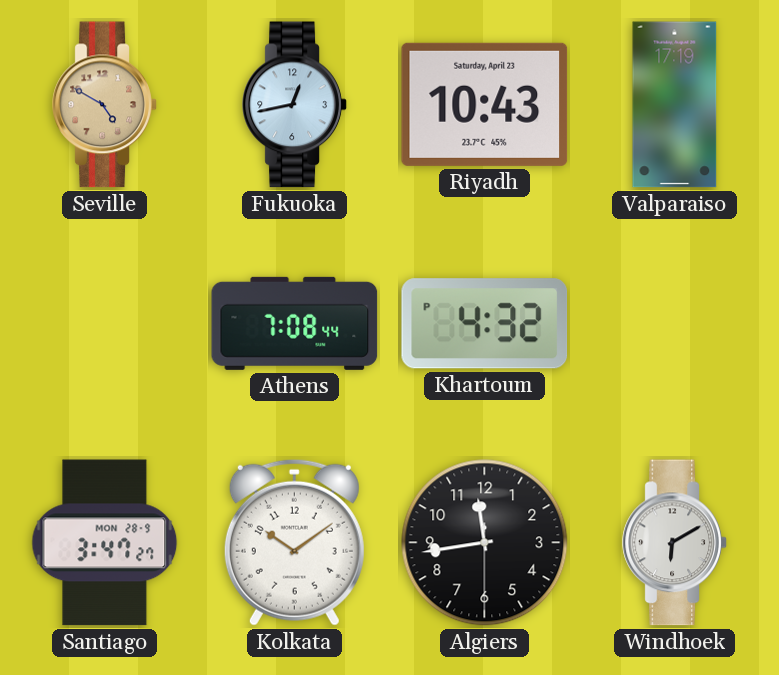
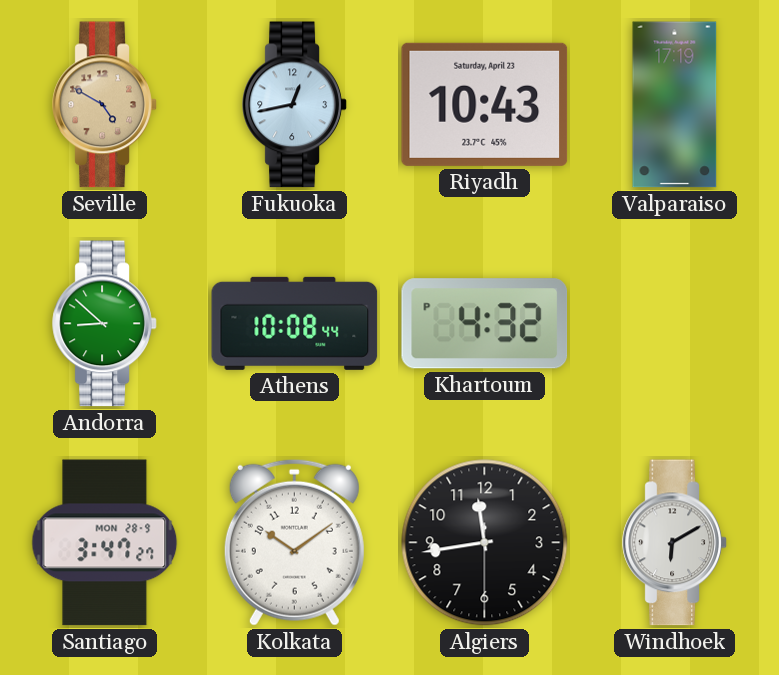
Andorra: none -> 8:52
Athens: 7:08 -> 10:08
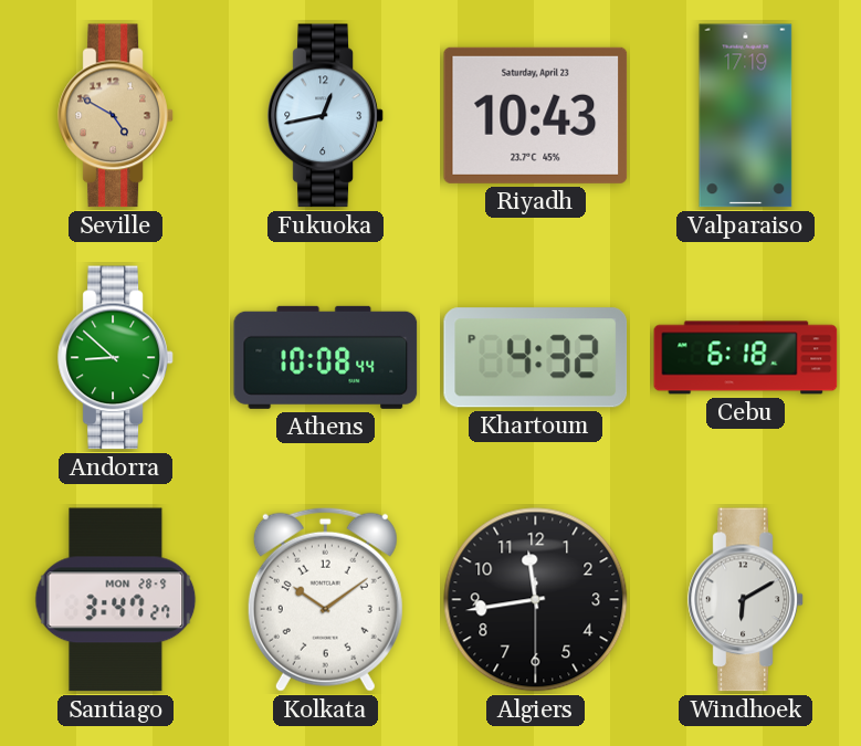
Cebu: none -> 6:18
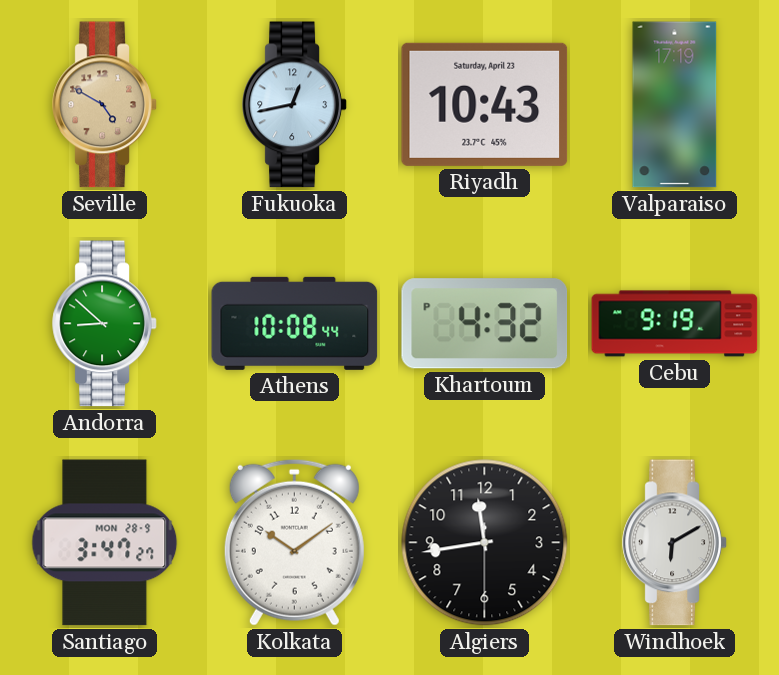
Cebu: 6:18 -> 9:19
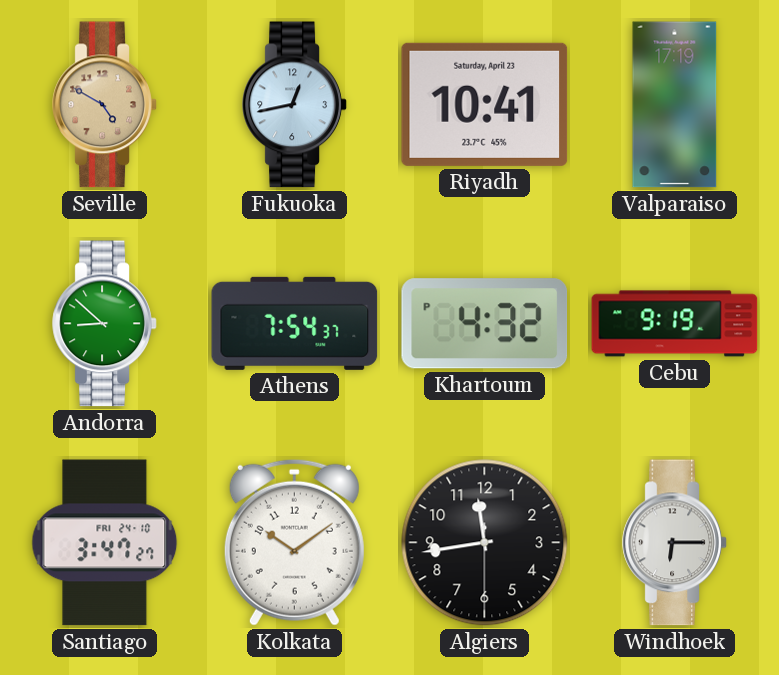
Riyadh: 10:43 -> 10:41
Athens: 10:08 -> 7:54
Santiago date: MON 28-9 -> FRI 24-10
Windhoek: 6:10 -> 6:15
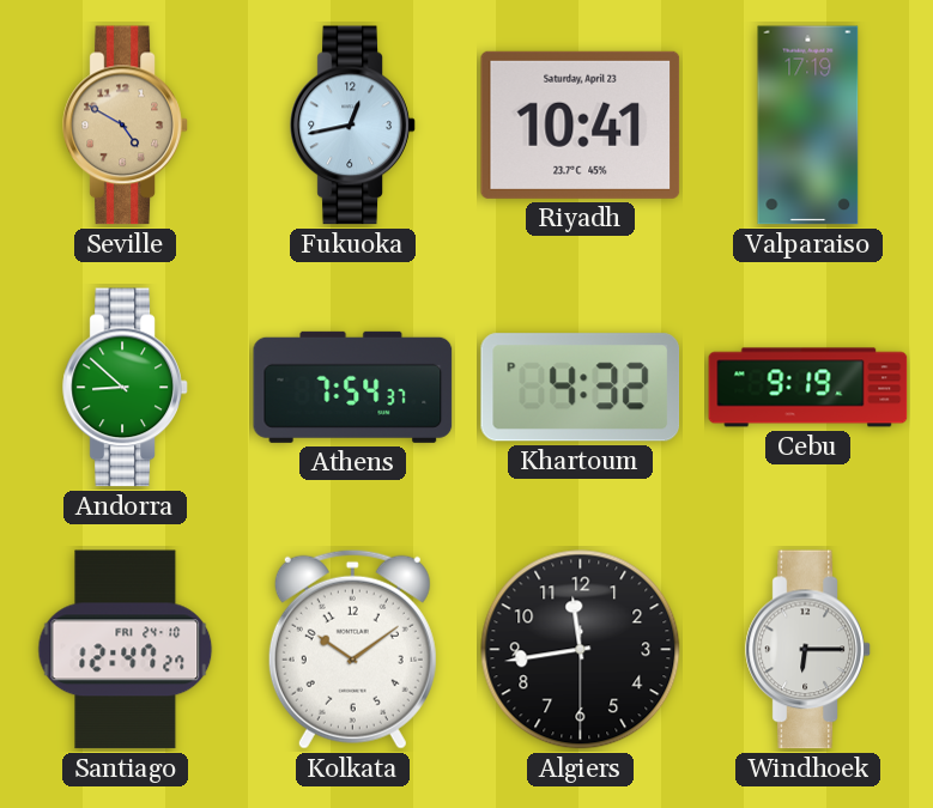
Santiago: 3:47 -> 12:47
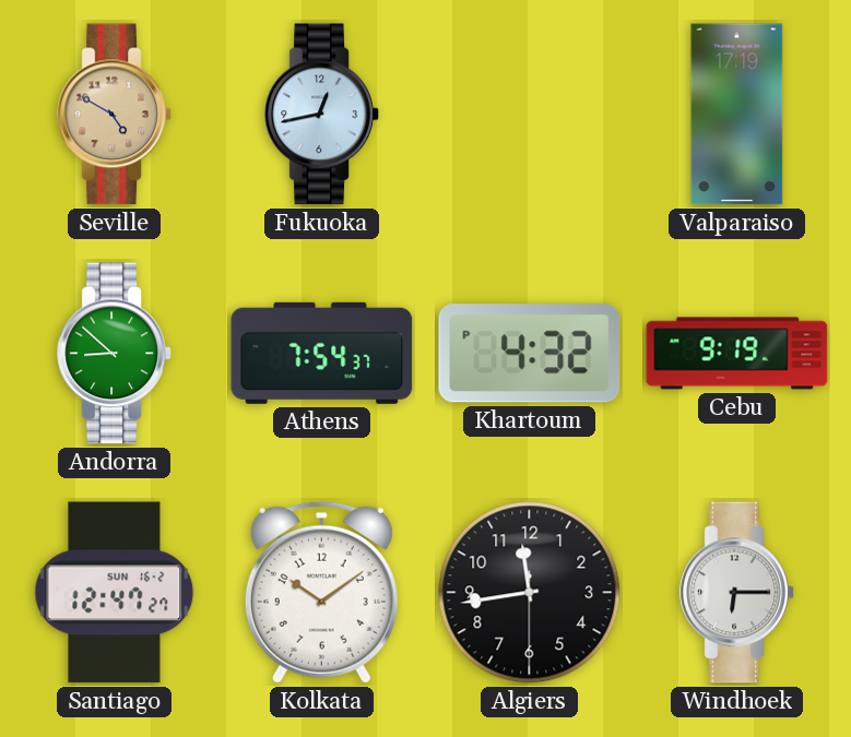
Riyadh: 10:41 -> none
Santiago date: FRI 24-10 -> SUN 16-2
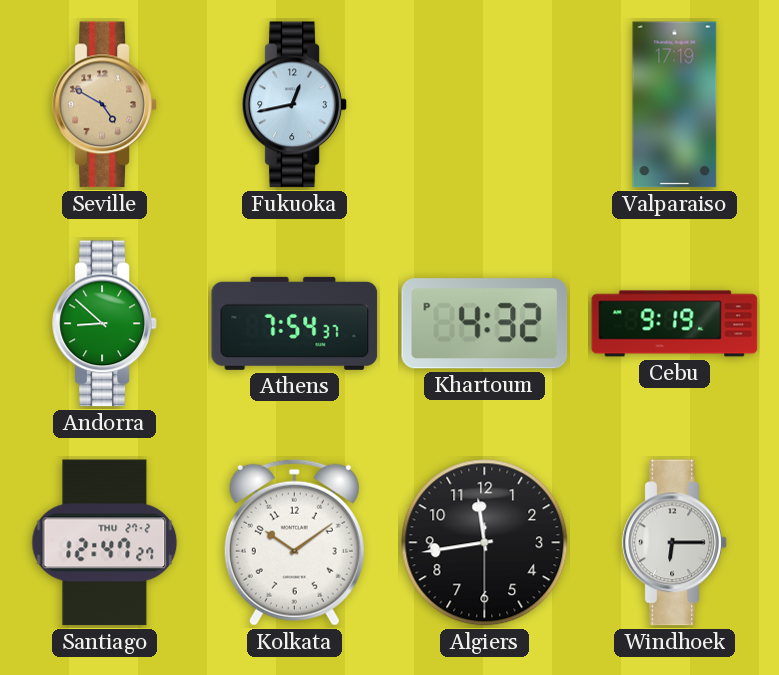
Santiago date: SUN 16-2 -> THU 27-2
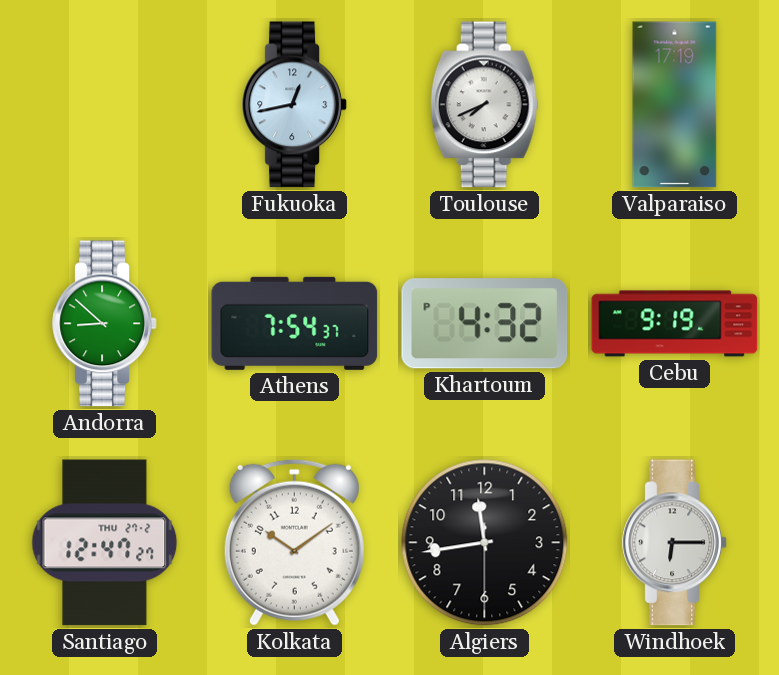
Seville: 4:50 -> none
Toulouse: none -> 7:41
